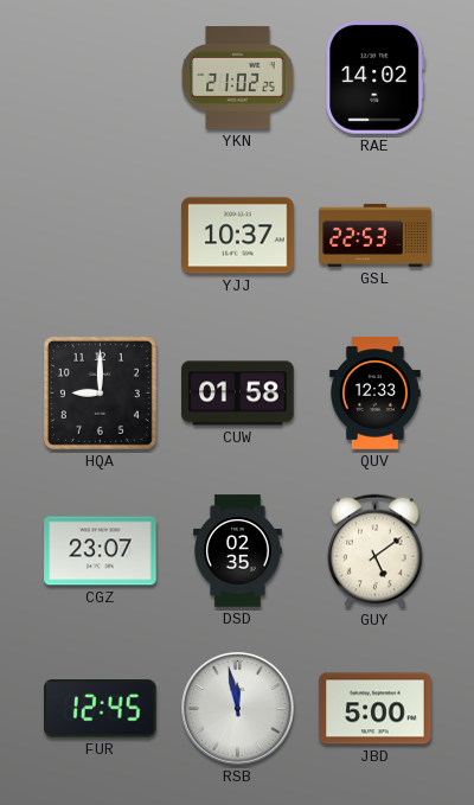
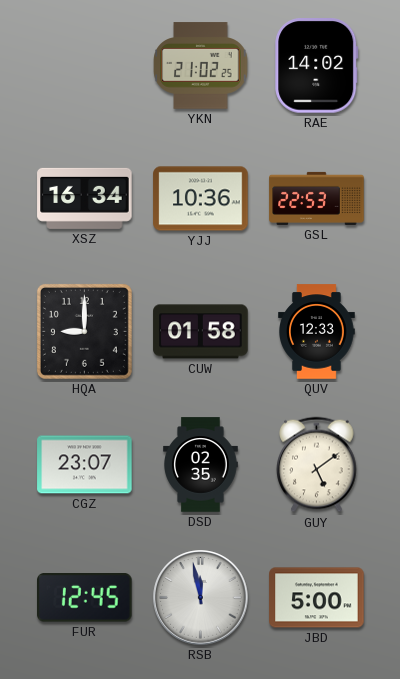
XSZ: none -> 16:34
YJJ: 10:37 -> 10:36
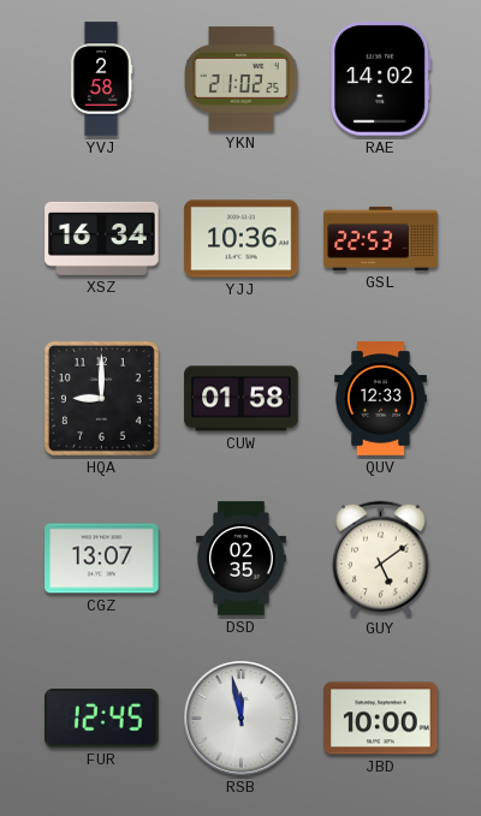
YVJ: none -> 2:58
CGZ: 23:07 -> 13:07
JBD: 5:00 -> 10:00
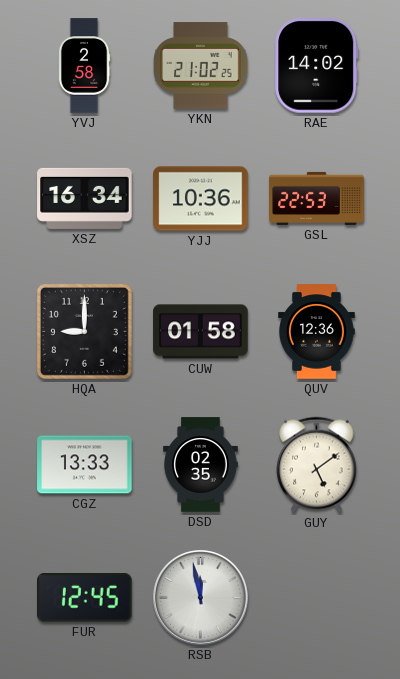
QUV: 12:33 -> 12:36
CGZ: 13:07 -> 13:33
JBD: 10:00 -> none
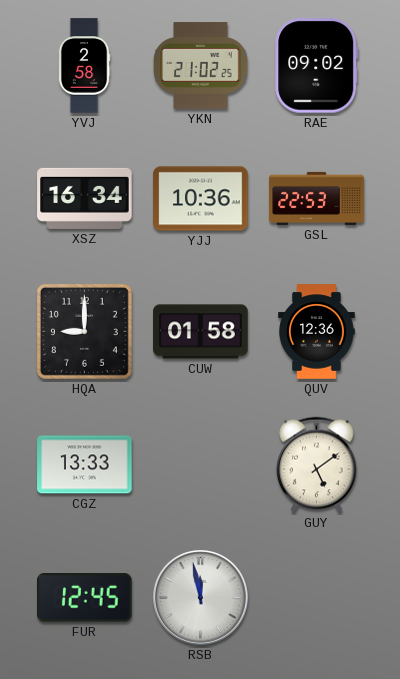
RAE: 14:02 -> 09:02
DSD: 02:35 -> none
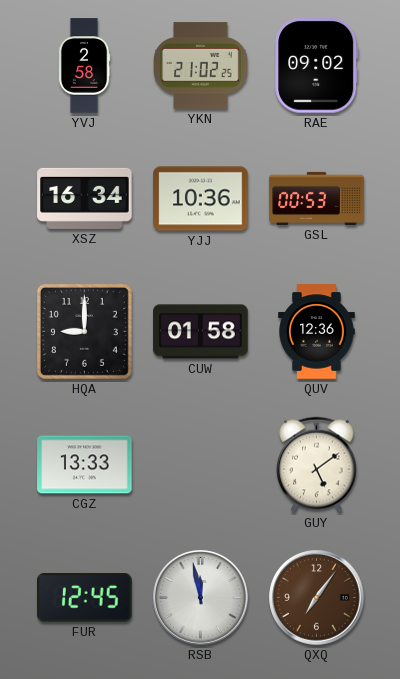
GSL: 22:53 -> 00:53
QXQ: none -> 7:06
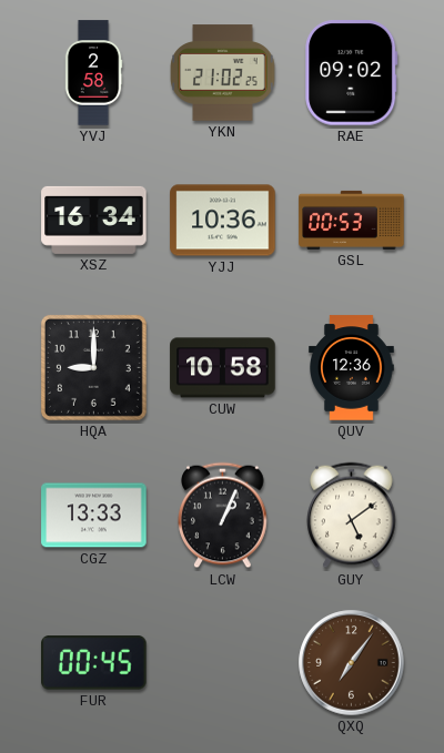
CUW: 01:58 -> 10:58
LCW: none -> 1:04
FUR: 12:45 -> 00:45
RSB: 11:58 -> none
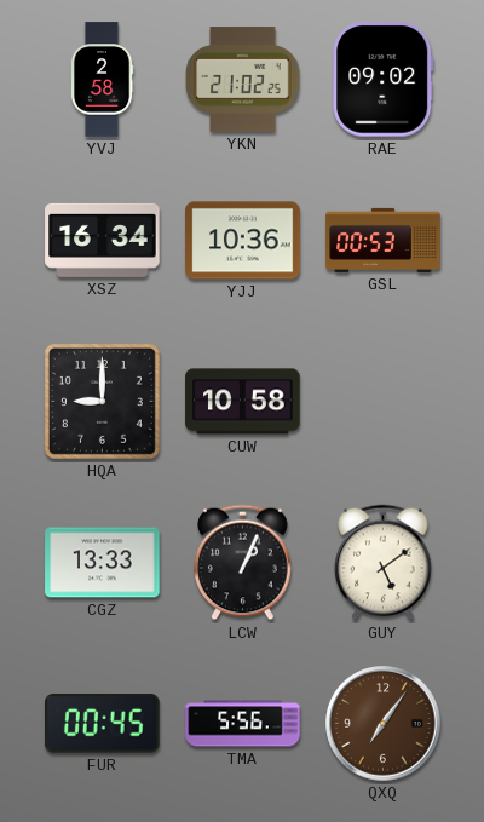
QUV: 12:36 -> none
TMA: none -> 5:56
